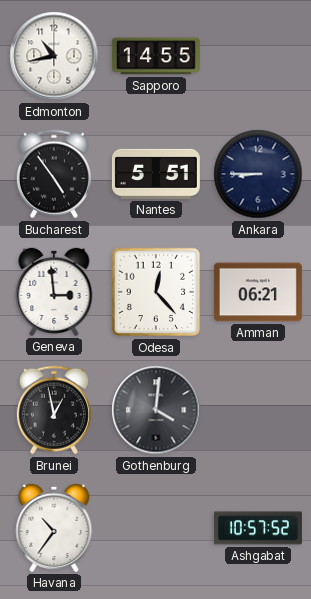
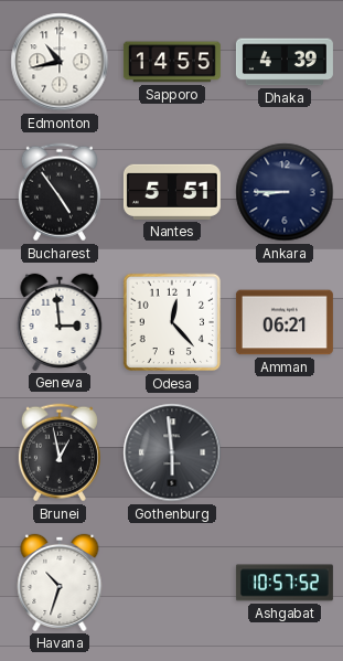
Dhaka: none -> 4:39
Gothenburg: 4:01 -> 5:59
Havana: 10:36 -> 10:33
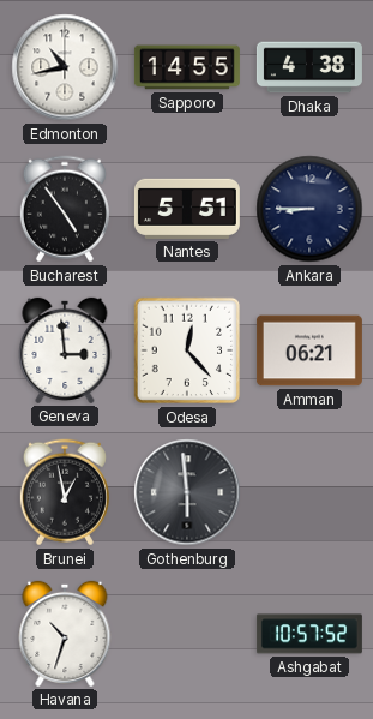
Dhaka: 4:39 -> 4:38
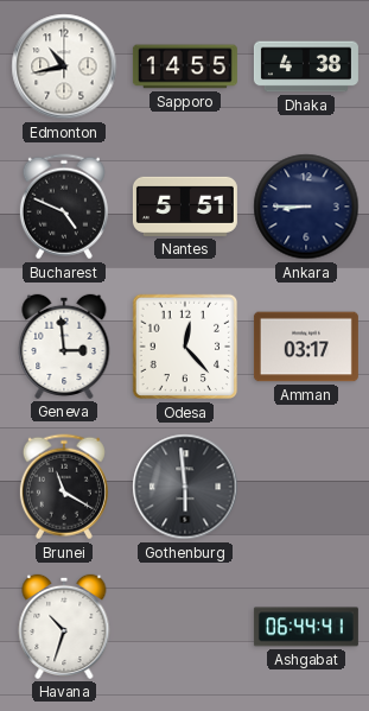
Bucharest: 4:54 -> 4:49
Amman: 06:21 -> 03:17
Brunei: 12:58 -> 11:20
Ashgabat: 10:57 -> 06:44
